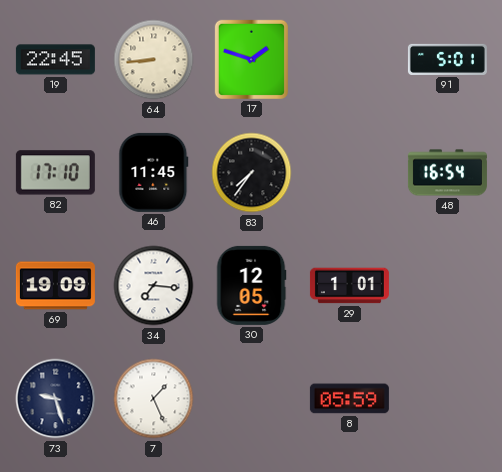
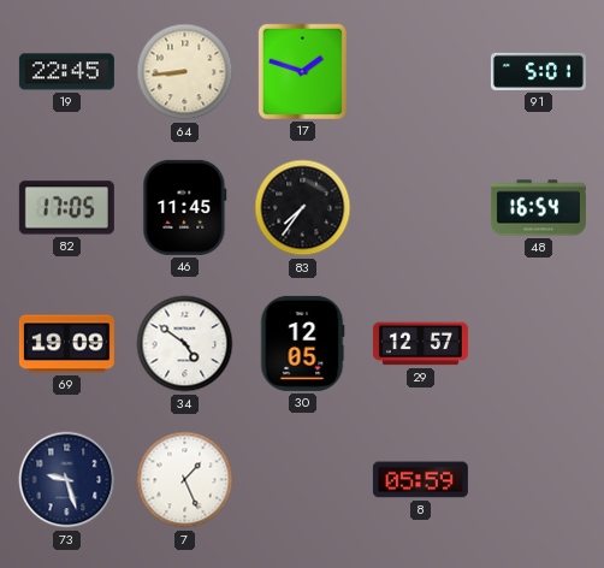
82: 17:10 -> 17:05
34: 7:16 -> 4:51
29: 1:01 -> 12:57
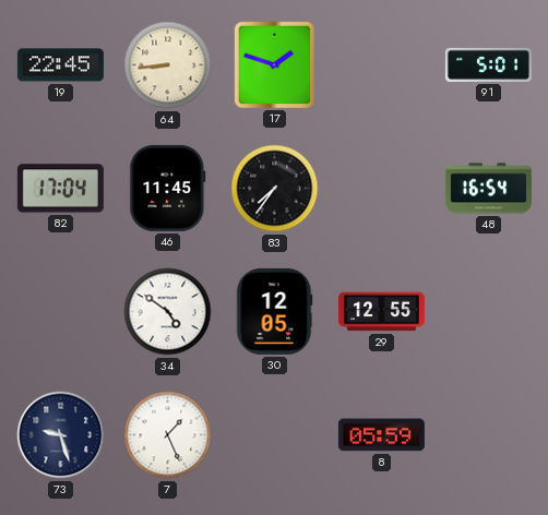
82: 17:05 -> 17:04
69: 19:09 -> none
29: 12:57 -> 12:55
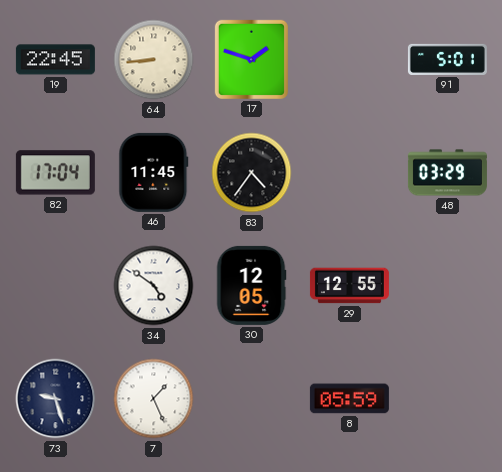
83: 7:36 -> 4:36
48: 16:54 -> 03:29
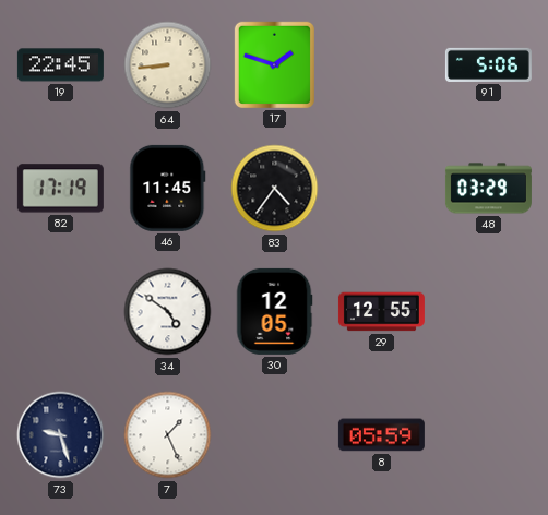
91: 5:01 -> 5:06
82: 17:04 -> 17:19
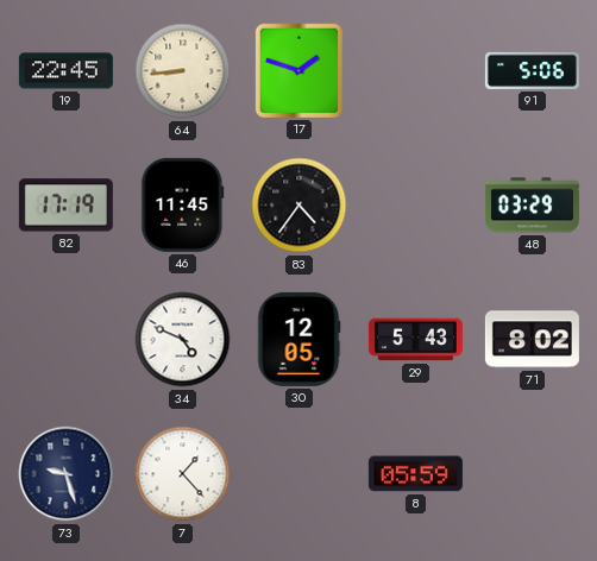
34: 4:51 -> 4:49
29: 12:55 -> 5:43
71: none -> 8:02
7: 1:26 -> 1:23
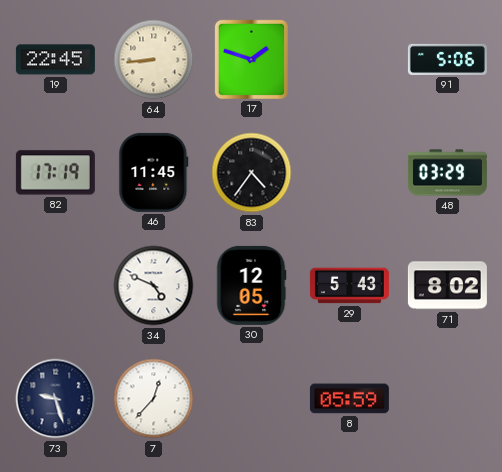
7: 1:23 -> 12:37
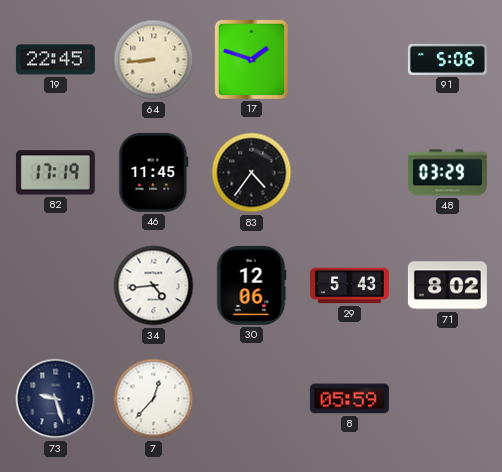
34: 4:49 -> 4:44
30: 12:05 -> 12:06
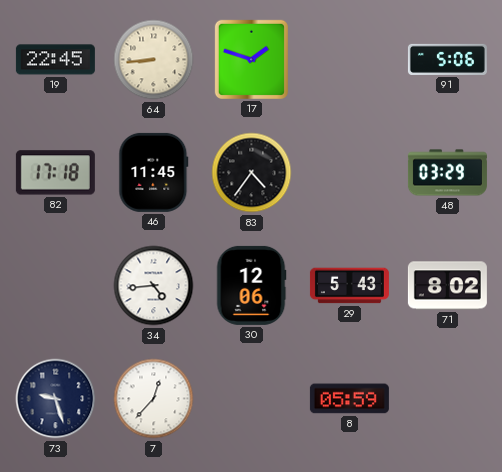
82: 17:19 -> 17:18
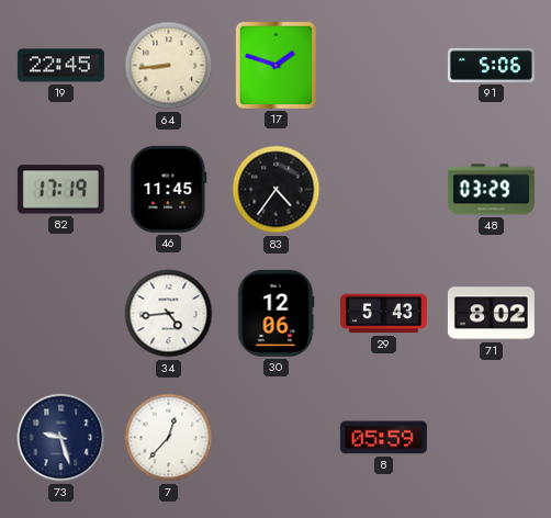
82: 17:18 -> 17:19
